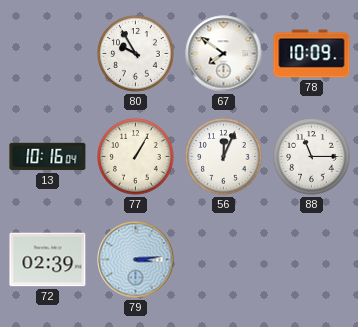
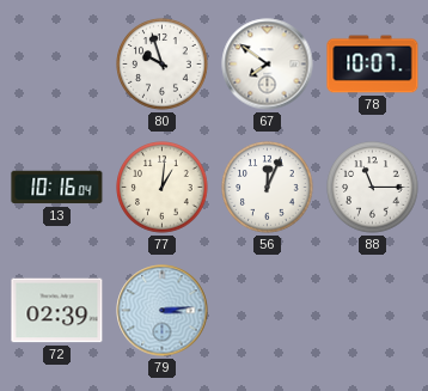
80: 9:55 -> 9:57
78: 10:09 -> 10:07
77: 1:05 -> 1:01
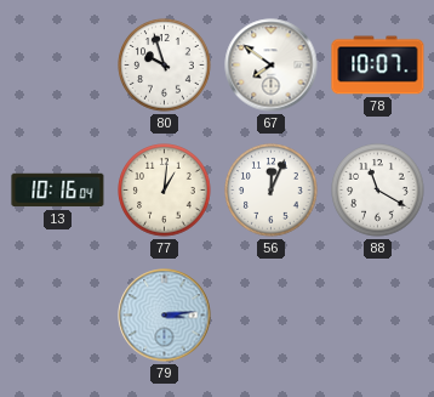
88: 11:15 -> 11:20
72: 02:39 -> none
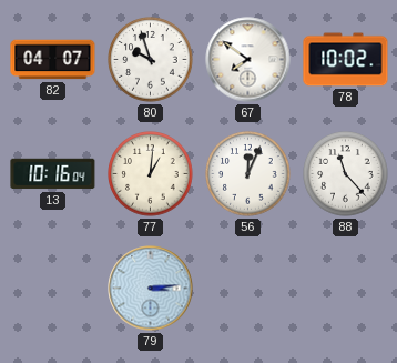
82: none -> 04:07
78: 10:07 -> 10:02
88: 11:20 -> 11:23
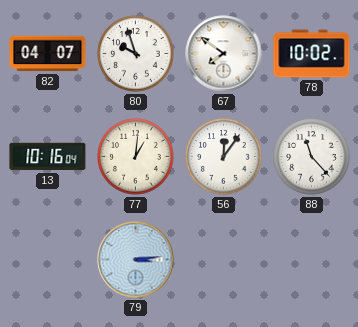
56: 12:04 -> 12:06
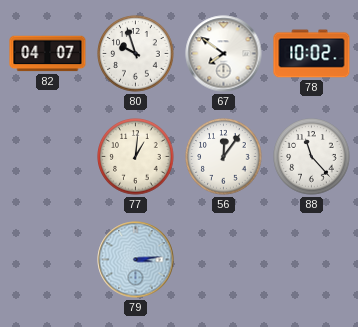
13: 10:16 -> none
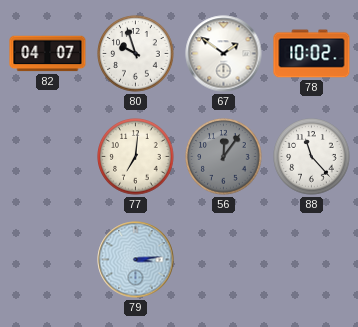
67: 7:51 -> 1:51
77: 1:01 -> 7:01
56 dial: white -> grey
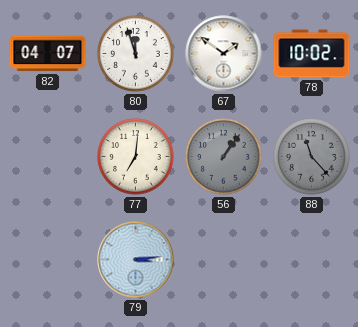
80: 9:57 -> 11:57
56: 12:06 -> 1:06
88 dial: white -> grey
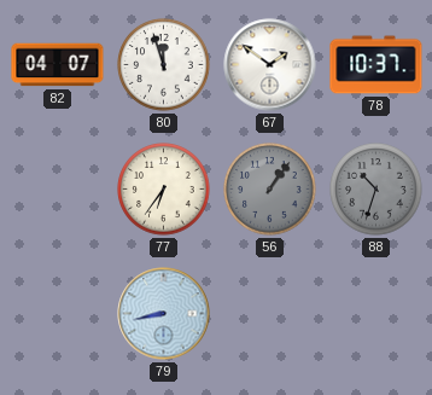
78: 10:02 -> 10:37
77: 7:01 -> 6:36
88: 11:23 -> 10:33
79: 3:14 -> 8:43
